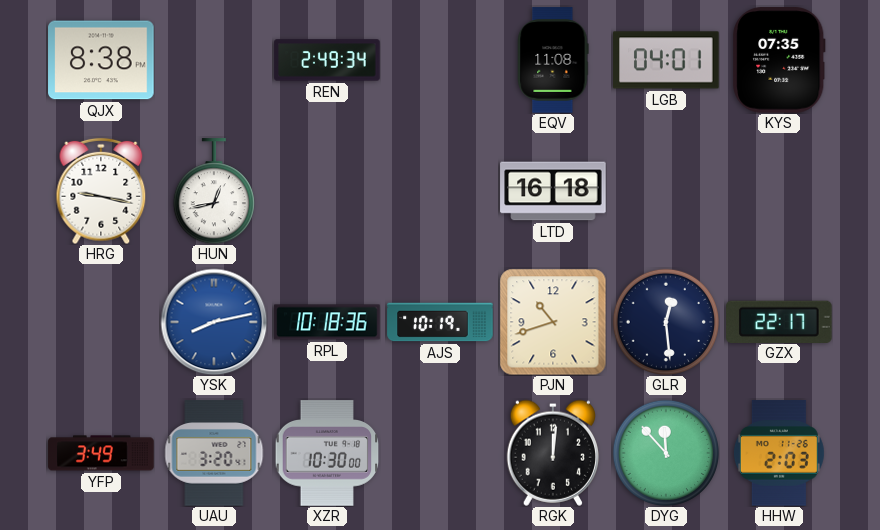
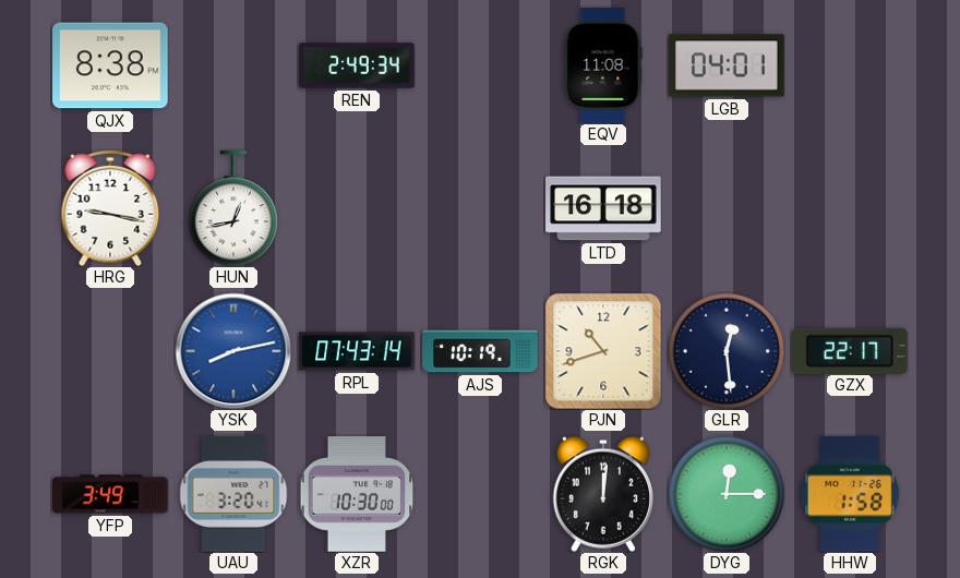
KYS: 07:35 -> none
RPL: 10:18 -> 07:43
DYG: 11:53 -> 12:15
HHW: 2:03 -> 1:58
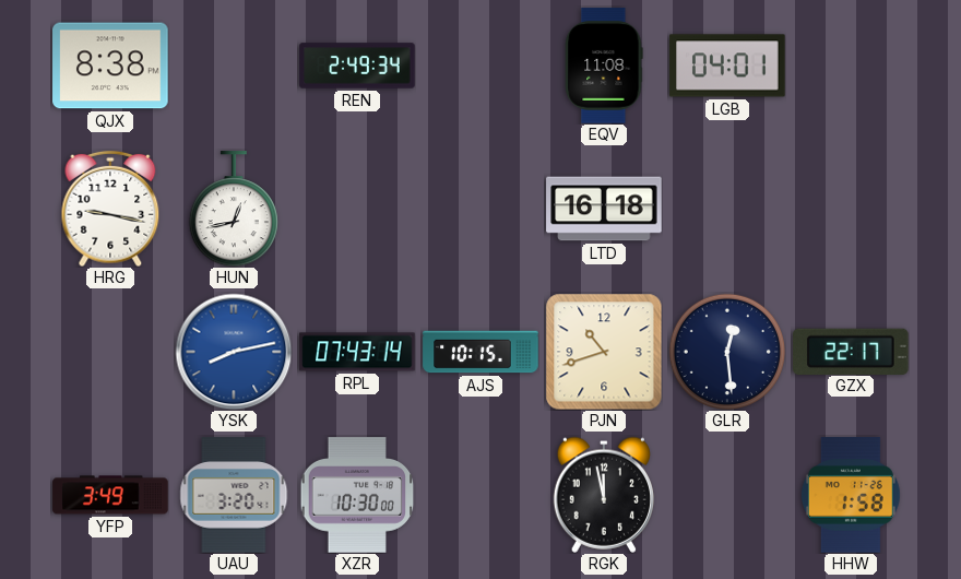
AJS: 10:19 -> 10:15
RGK: 12:01 -> 11:58
DYG: 12:15 -> none
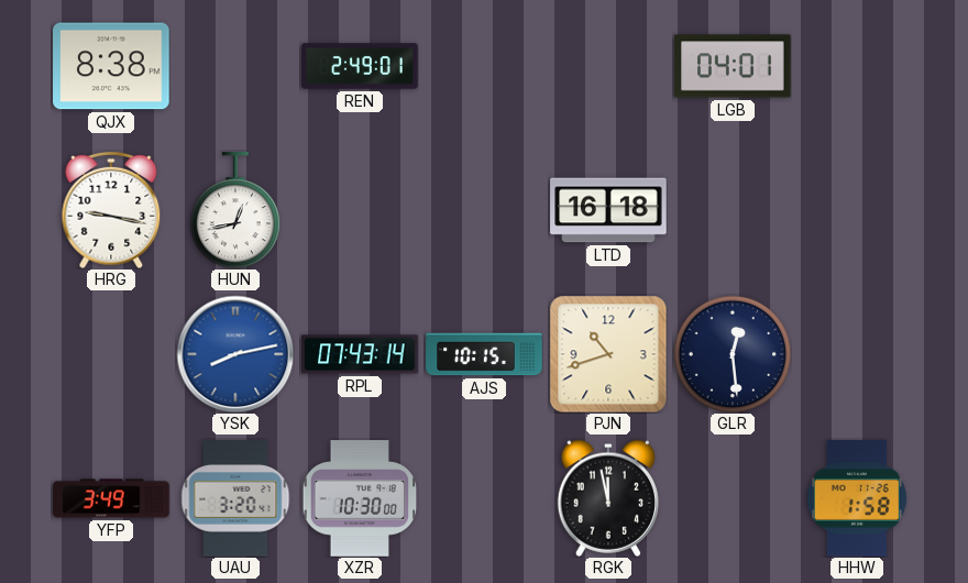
REN: 2:49:34 -> 2:49:01
EQV: 11:08 -> none
GZX: 22:17 -> none
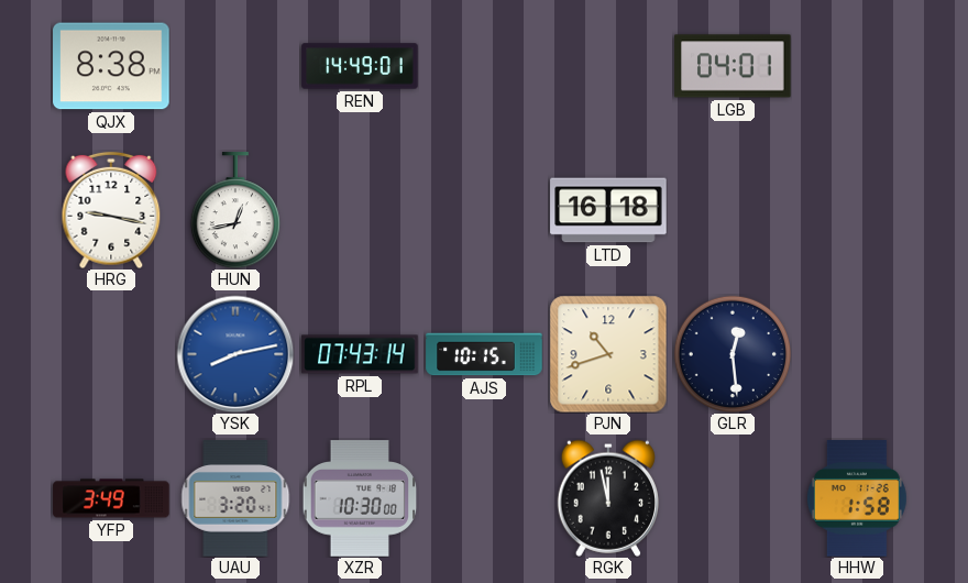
REN: 2:49 -> 14:49
